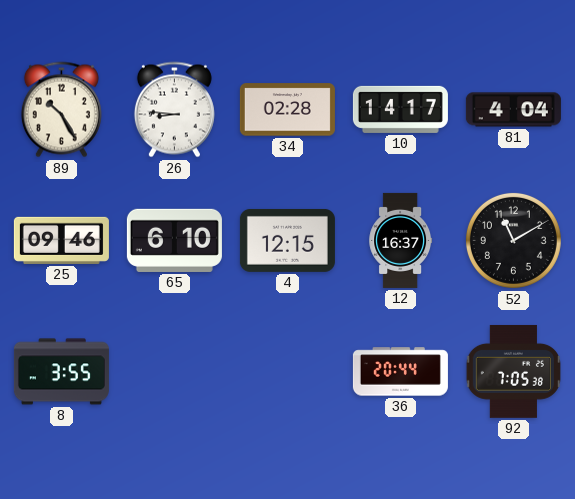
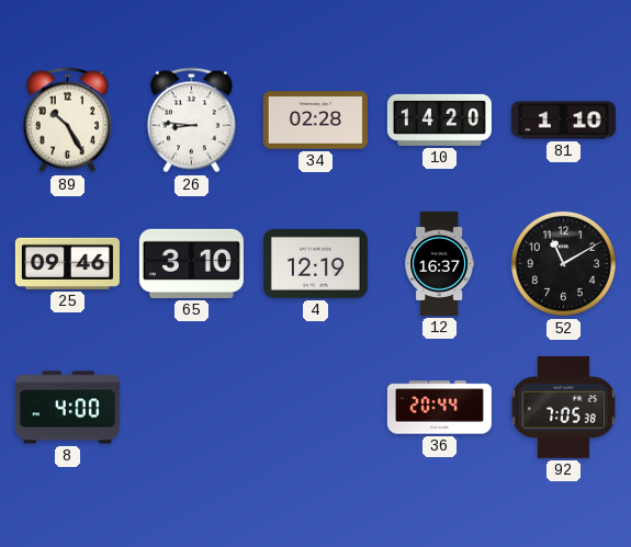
10: 14:17 -> 14:20
81: 4:04 -> 1:10
65: 6:10 -> 3:10
4: 12:15 -> 12:19
8: 3:55 -> 4:00
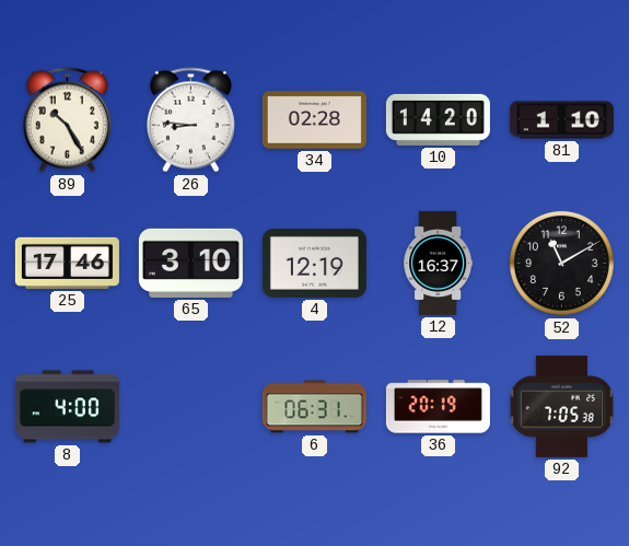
25: 09:46 -> 17:46
6: none -> 06:31
36: 20:44 -> 20:19
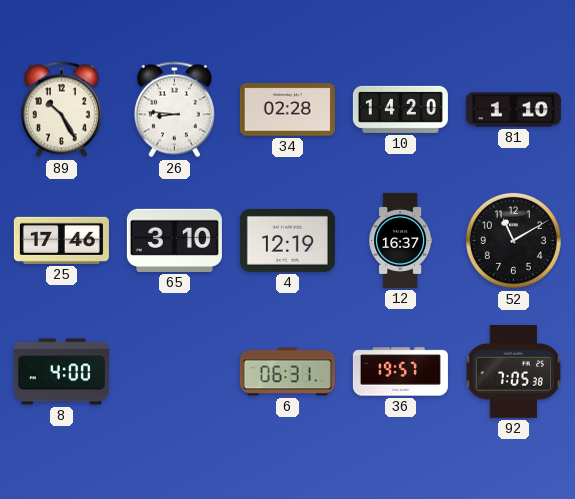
36: 20:19 -> 19:57
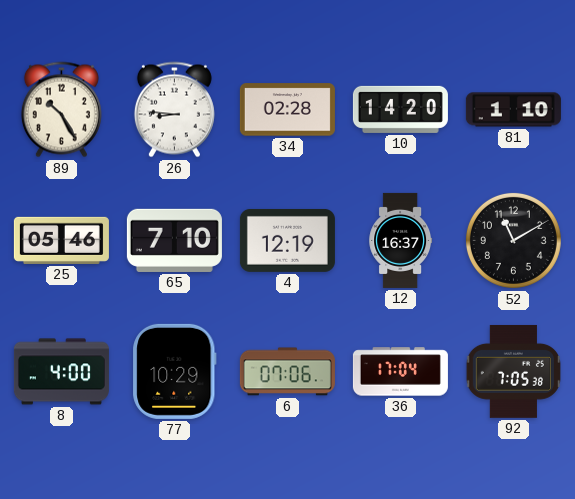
25: 17:46 -> 05:46
65: 3:10 -> 7:10
77: none -> 10:29
6: 06:31 -> 07:06
36: 19:57 -> 17:04
